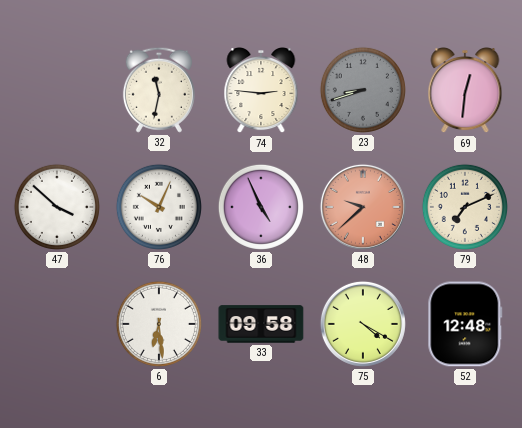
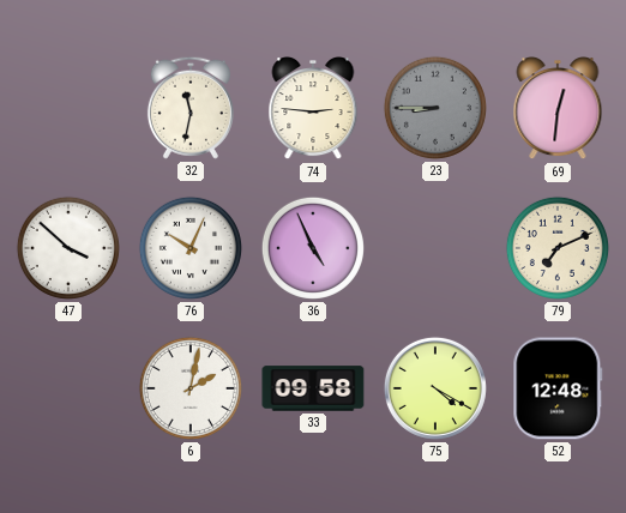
23: 8:42 -> 8:45
48: 9:38 -> none
6: 6:29 -> 2:02
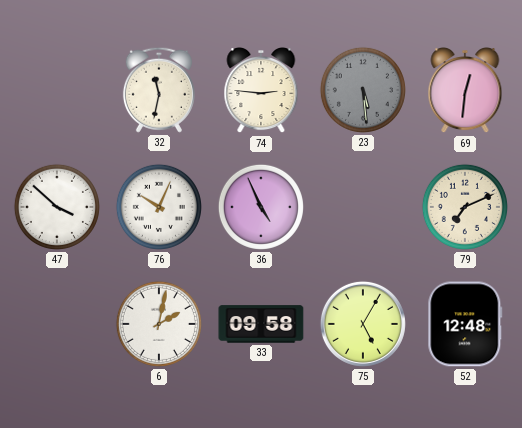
23: 8:45 -> 5:29
75: 4:20 -> 5:05
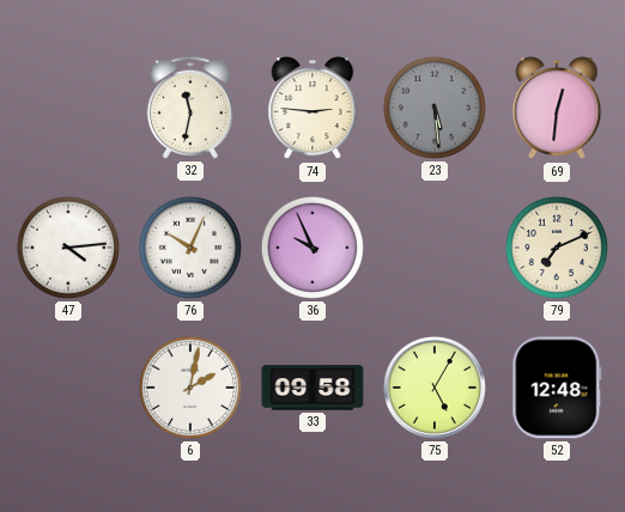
47: 3:52 -> 4:14
36: 4:56 -> 9:56
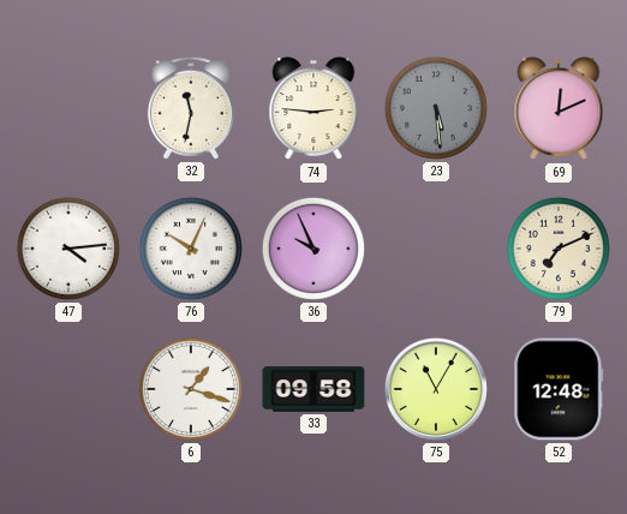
69: 12:31 -> 12:11
6: 2:02 -> 1:18
75: 5:05 -> 11:05
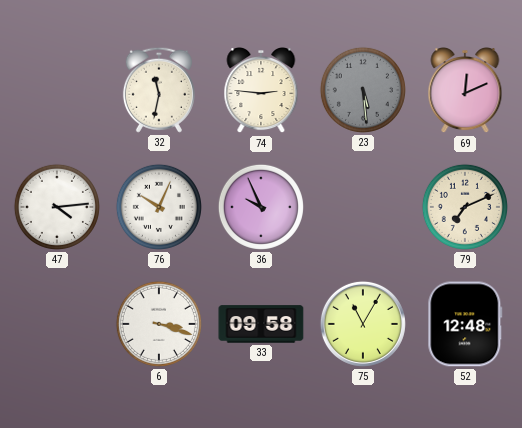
6: 1:18 -> 3:18
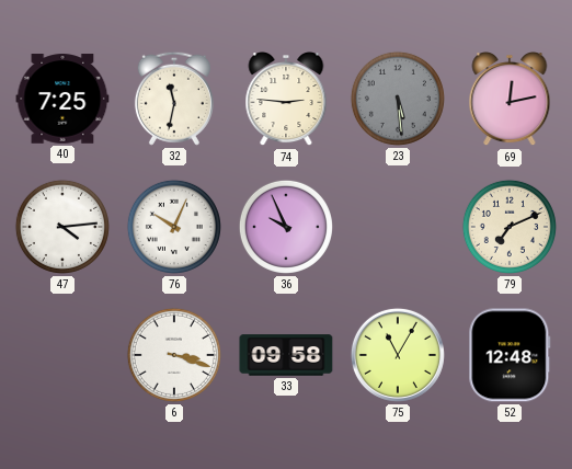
40: none -> 7:25
69: 12:11 -> 12:13
